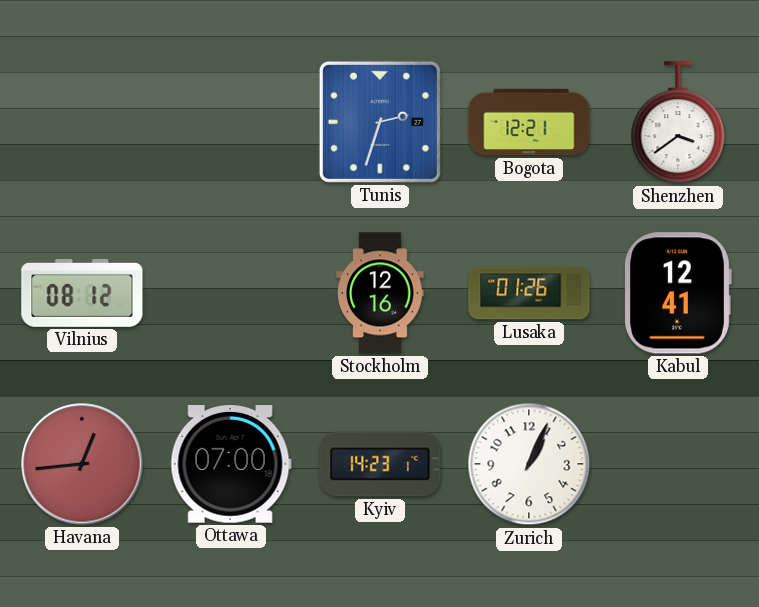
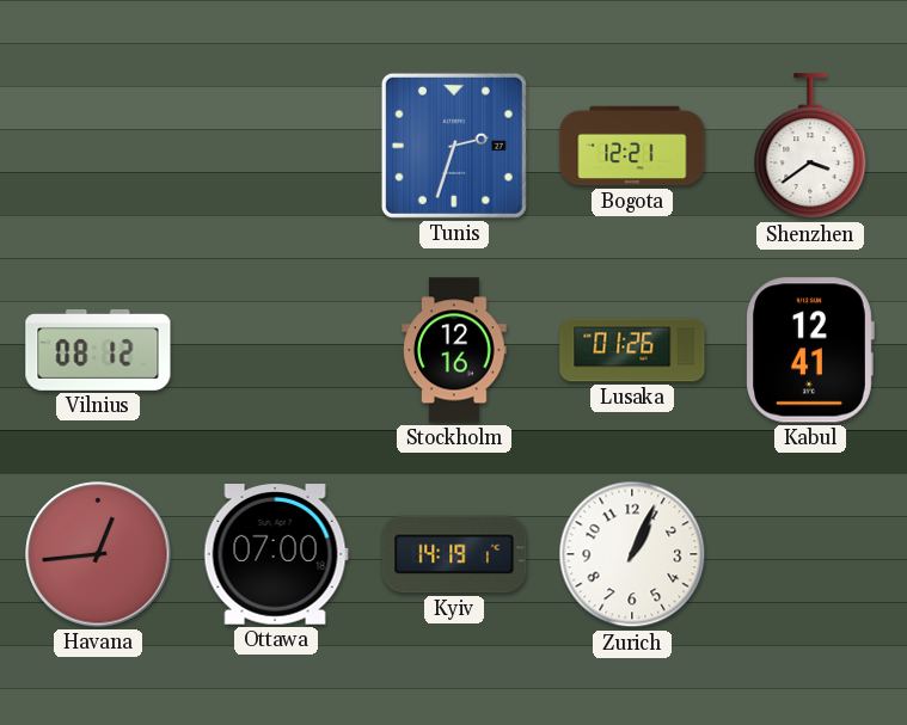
Kyiv: 14:23 -> 14:19
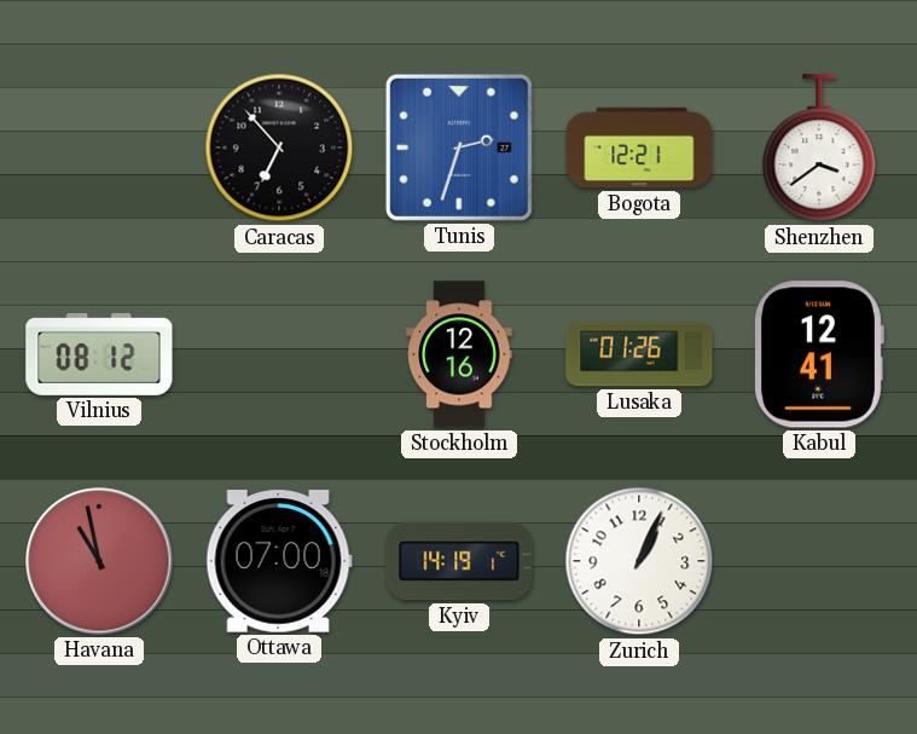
Caracas: none -> 6:53
Havana: 12:44 -> 10:58
